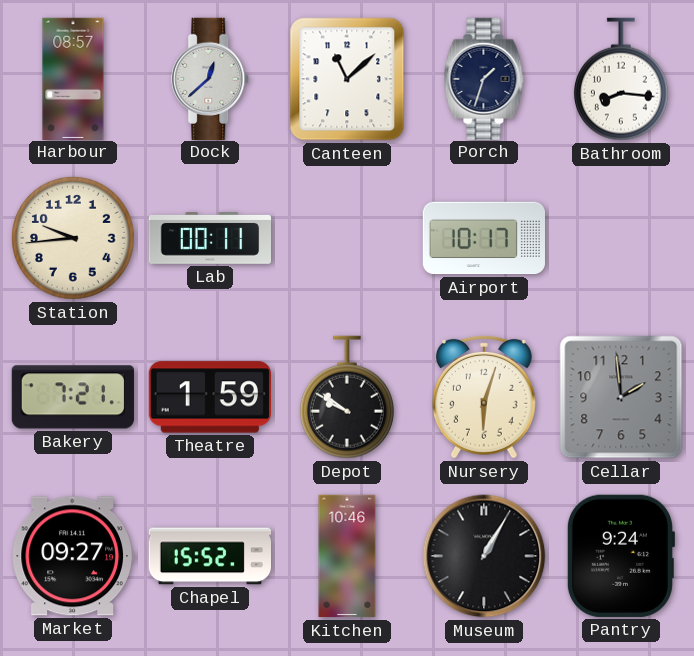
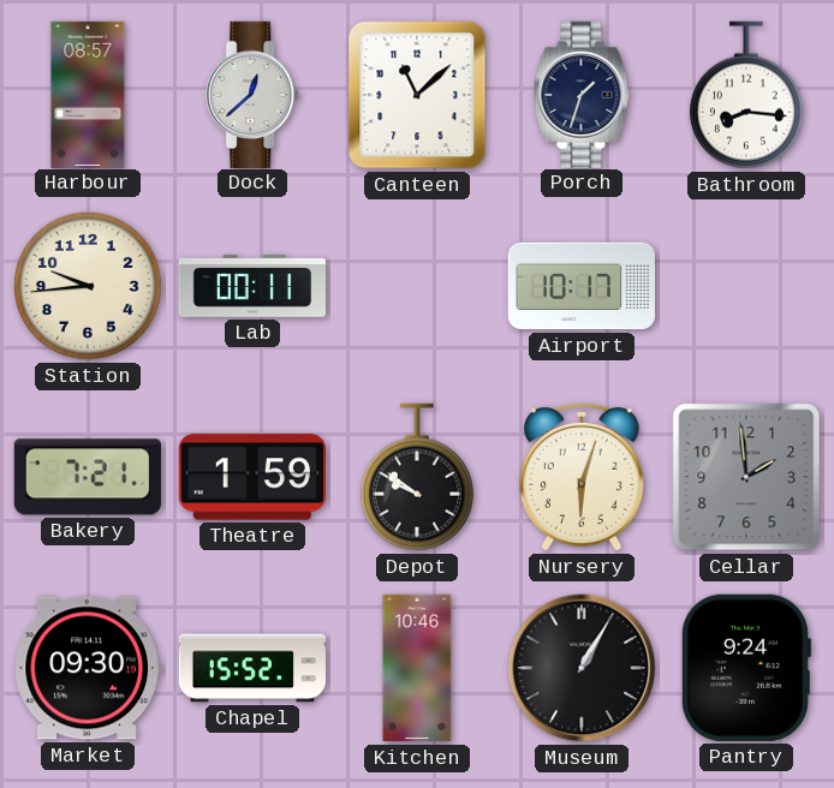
Market: 09:27 -> 09:30
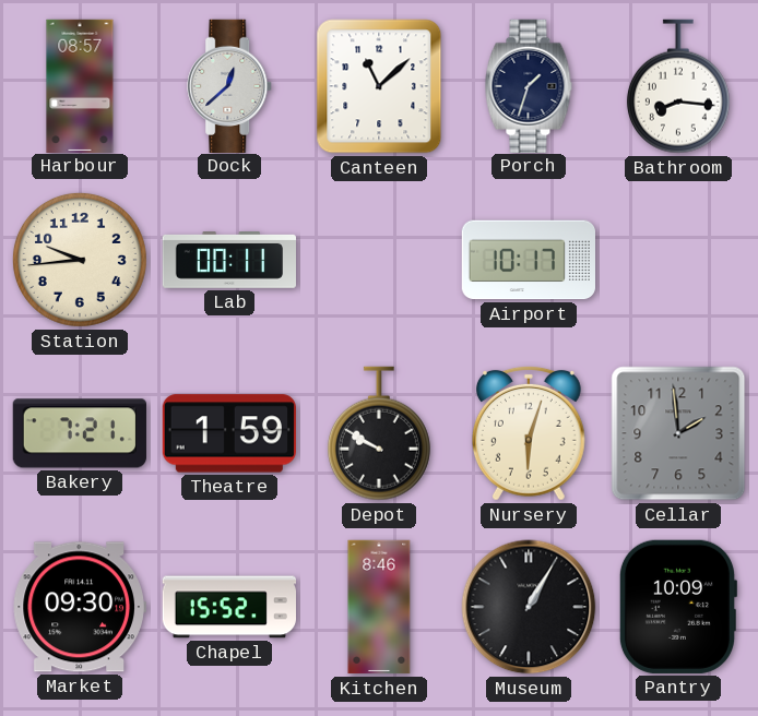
Depot: 9:51 -> 9:50
Kitchen: 10:46 -> 8:46
Pantry: 9:24 -> 10:09
